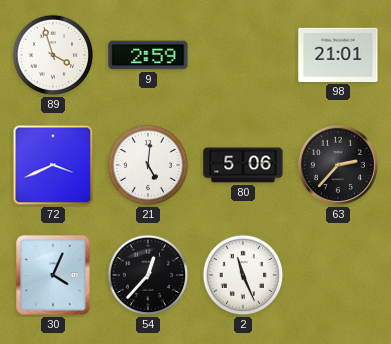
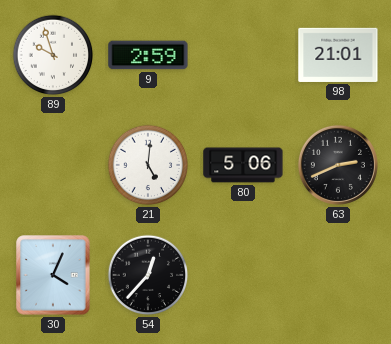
89: 3:57 -> 9:57
72: 3:41 -> none
63: 2:37 -> 2:41
2: 11:26 -> none
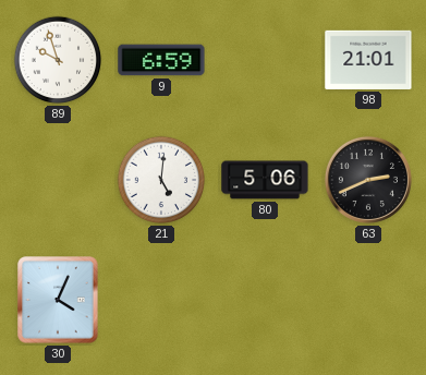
9: 2:59 -> 6:59
54: 12:37 -> none
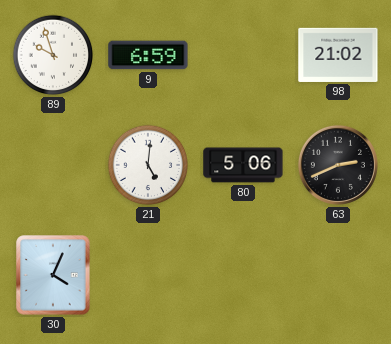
98: 21:01 -> 21:02
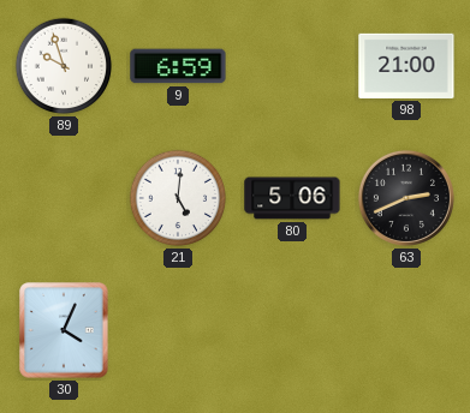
98: 21:02 -> 21:00
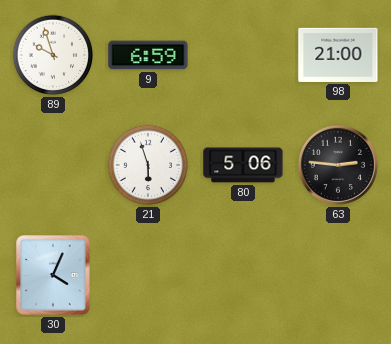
21: 5:01 -> 5:57
63: 2:41 -> 2:46
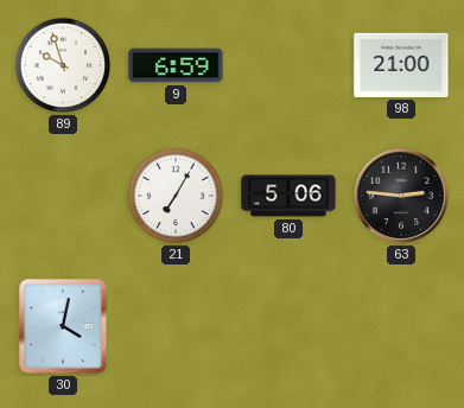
21: 5:57 -> 7:05
30: 4:04 -> 4:02
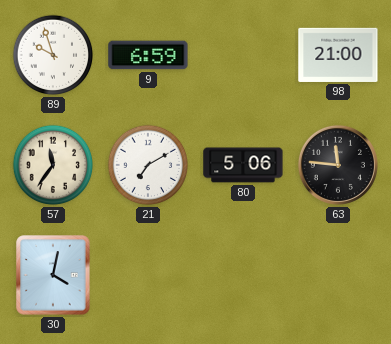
57: none -> 11:36
21: 7:05 -> 7:10
63: 2:46 -> 11:46
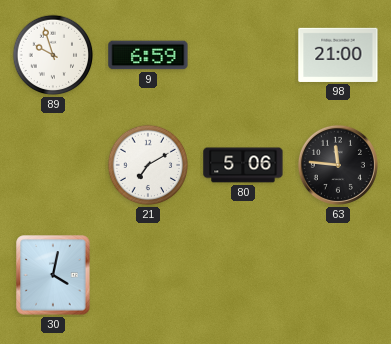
57: 11:36 -> none
